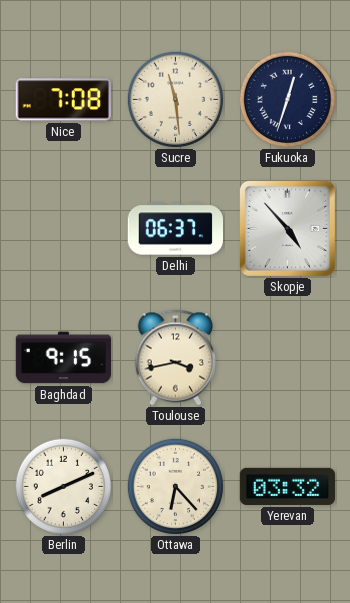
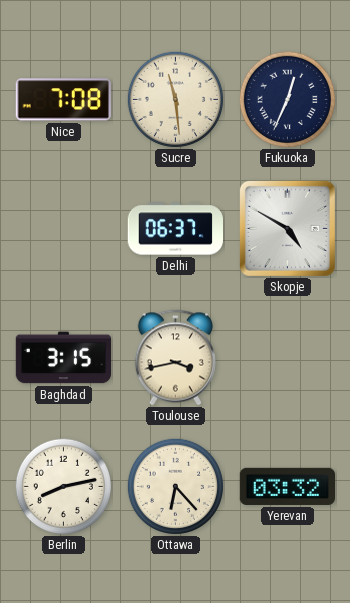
Fukuoka: 12:33 -> 12:34
Skopje: 4:53 -> 4:50
Baghdad: 9:15 -> 3:15
Berlin: 8:11 -> 8:13
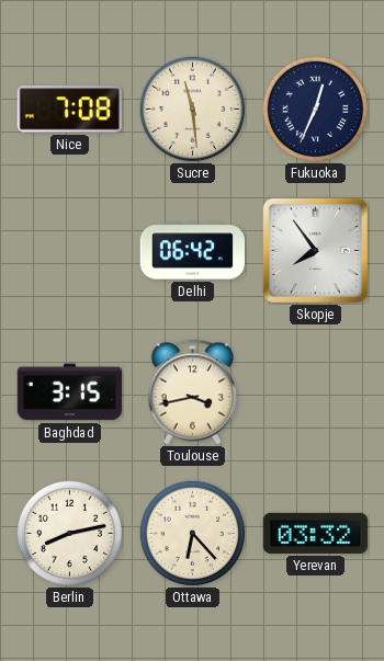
Delhi: 06:37 -> 06:42
Skopje: 4:50 -> 7:54
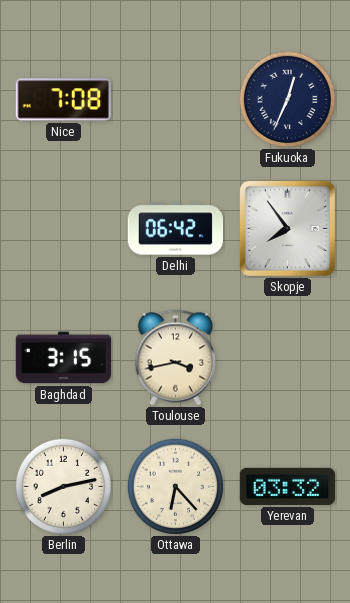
Sucre: 11:29 -> none
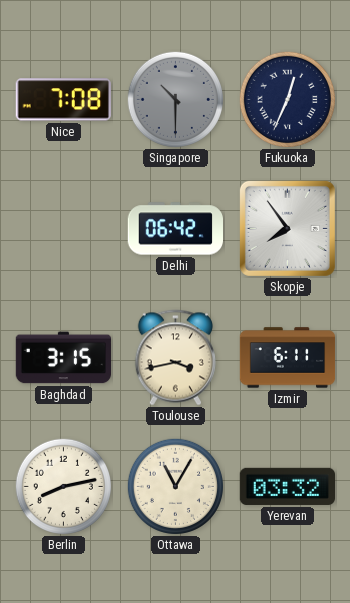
Singapore: none -> 10:30
Izmir: none -> 6:11
Ottawa: 6:23 -> 11:05
